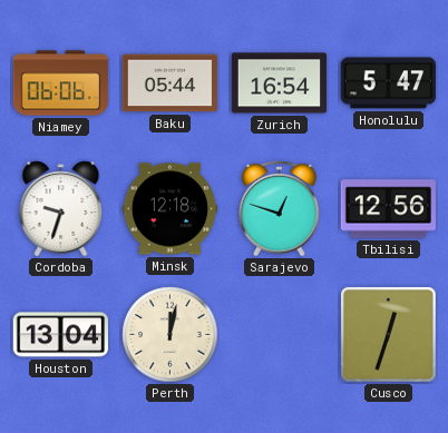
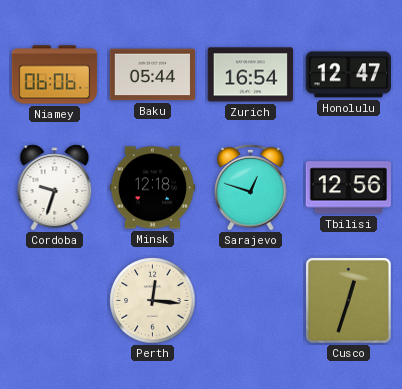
Honolulu: 5:47 -> 12:47
Houston: 13:04 -> none
Perth: 12:02 -> 12:16
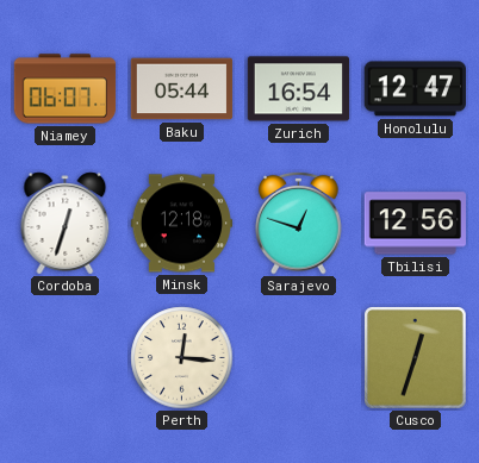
Niamey: 06:06 -> 06:07
Cordoba: 9:33 -> 12:33
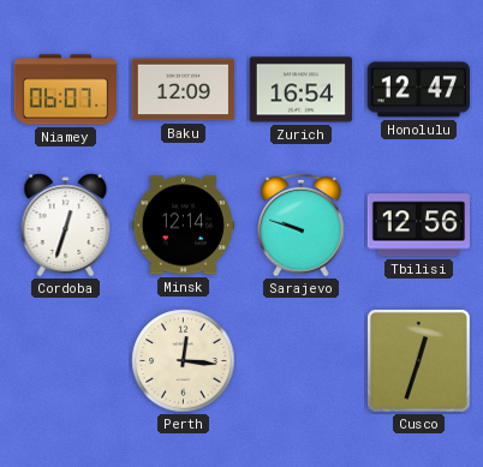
Baku: 05:44 -> 12:09
Minsk: 12:18 -> 12:14
Sarajevo: 12:48 -> 9:48
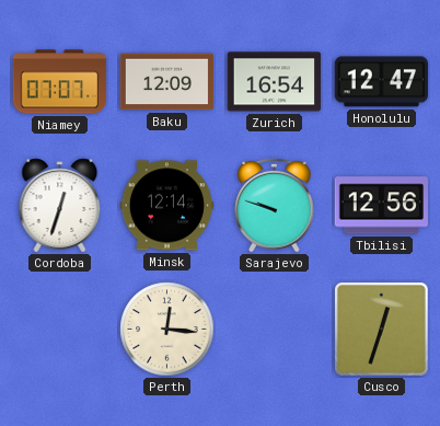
Niamey: 06:07 -> 07:07
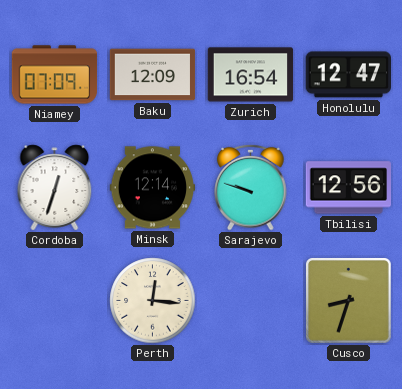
Niamey: 07:07 -> 07:09
Cusco: 12:33 -> 8:33
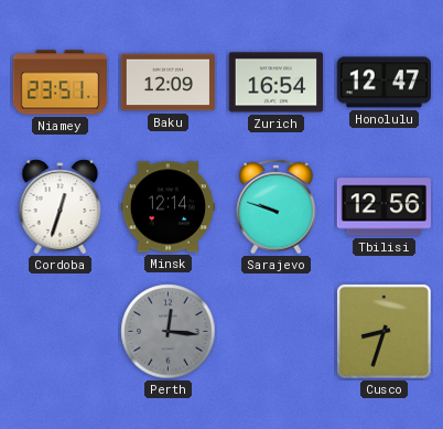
Niamey: 07:09 -> 23:51
Perth dial: cream -> grey
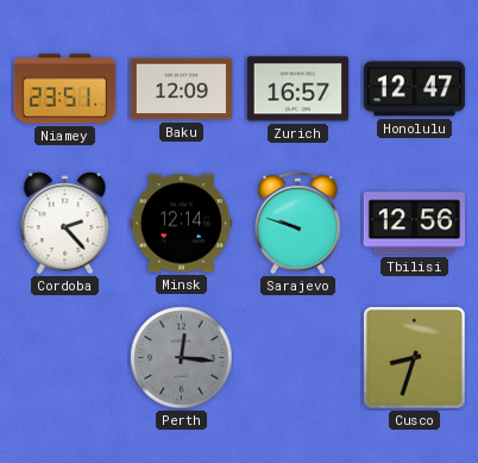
Zurich: 16:54 -> 16:57
Cordoba: 12:33 -> 2:23
